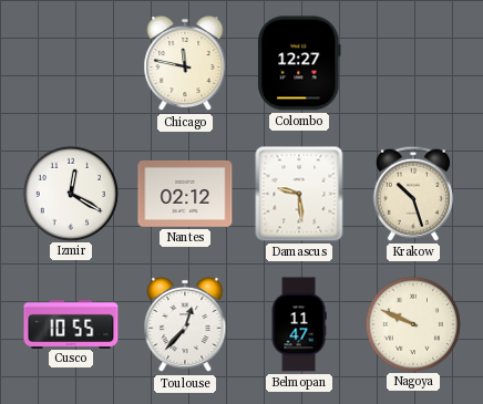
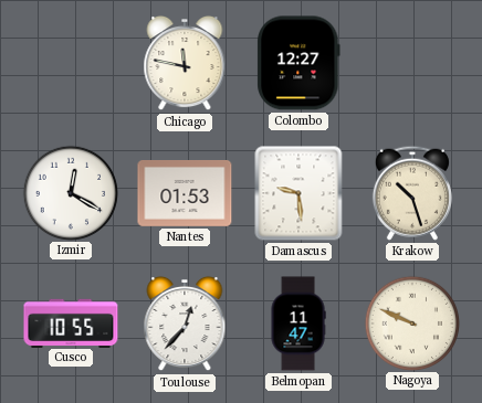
Nantes: 02:12 -> 01:53
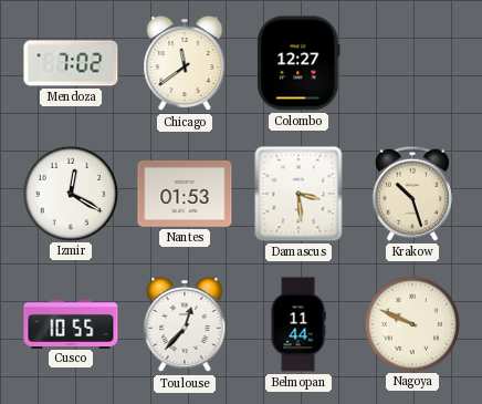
Mendoza: none -> 7:02
Chicago: 11:47 -> 11:39
Damascus: 9:29 -> 3:29
Belmopan: 11:47 -> 11:44
